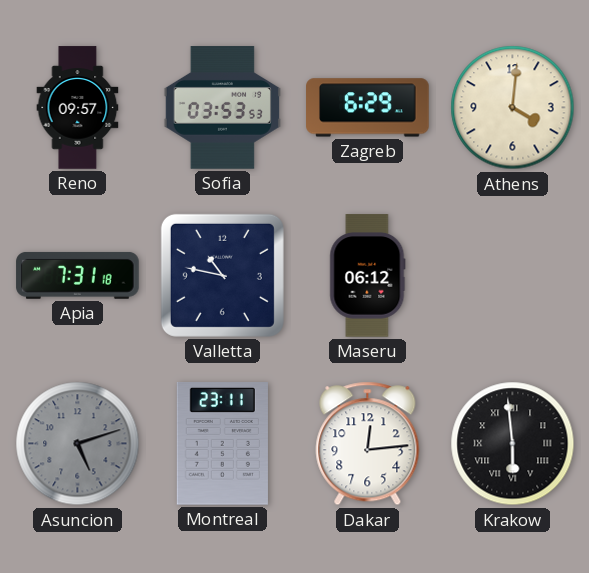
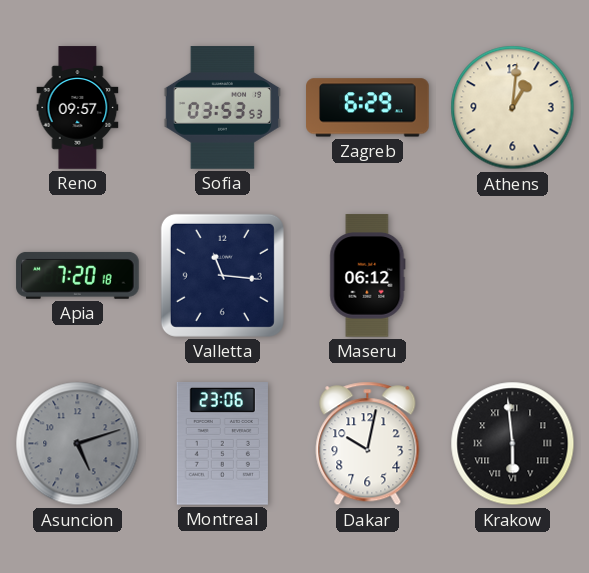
Athens: 4:01 -> 1:01
Apia: 7:31 -> 7:20
Valletta: 10:47 -> 11:16
Montreal: 23:11 -> 23:06
Dakar: 12:14 -> 10:02
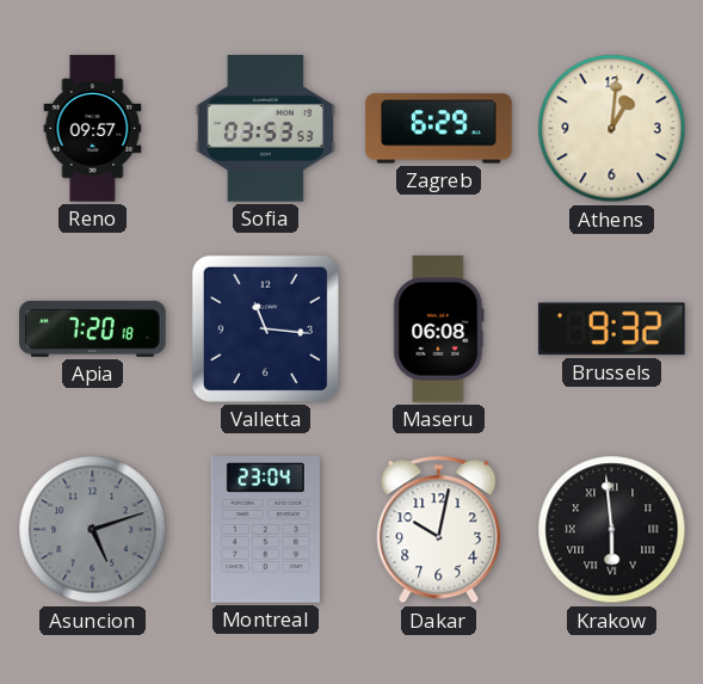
Maseru: 06:12 -> 06:08
Brussels: none -> 9:32
Montreal: 23:06 -> 23:04
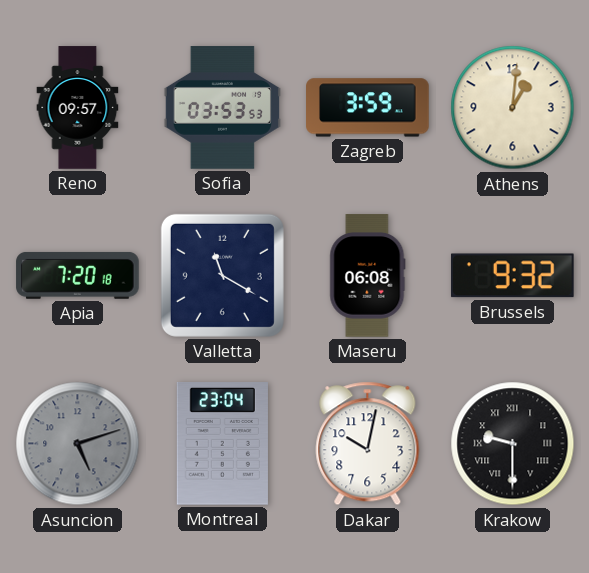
Zagreb: 6:29 -> 3:59
Valletta: 11:16 -> 11:20
Krakow: 5:59 -> 9:30
